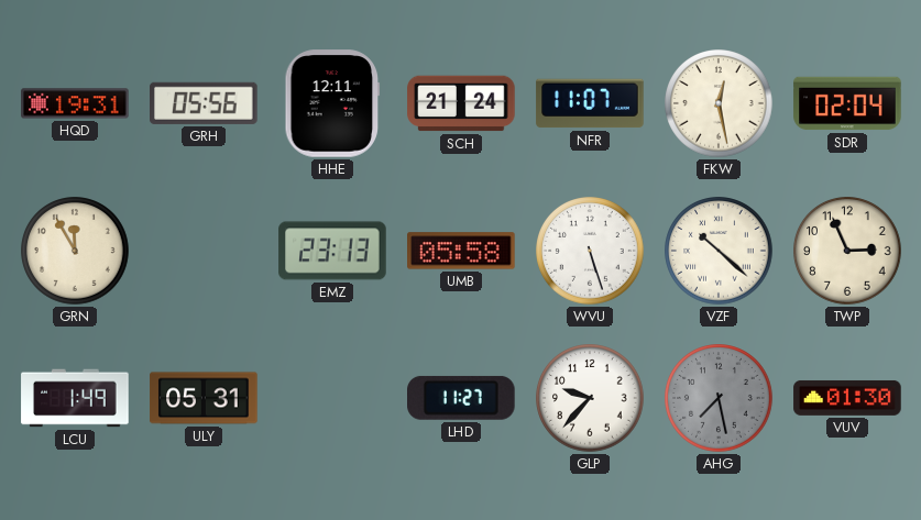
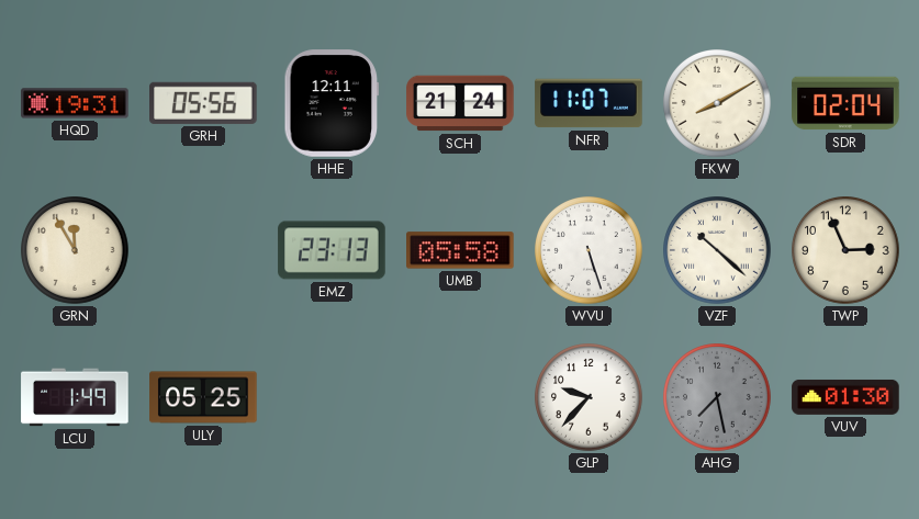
FKW: 12:28 -> 8:10
ULY: 05:31 -> 05:25
LHD: 11:27 -> none
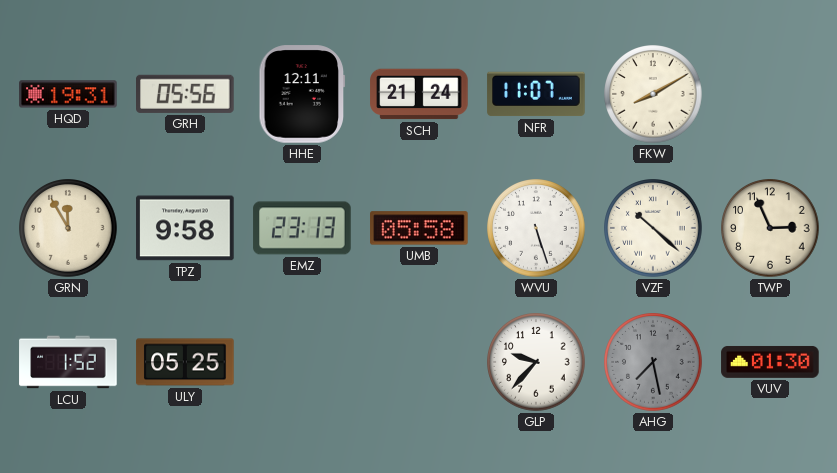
SDR: 02:04 -> none
TPZ: none -> 9:58
LCU: 1:49 -> 1:52
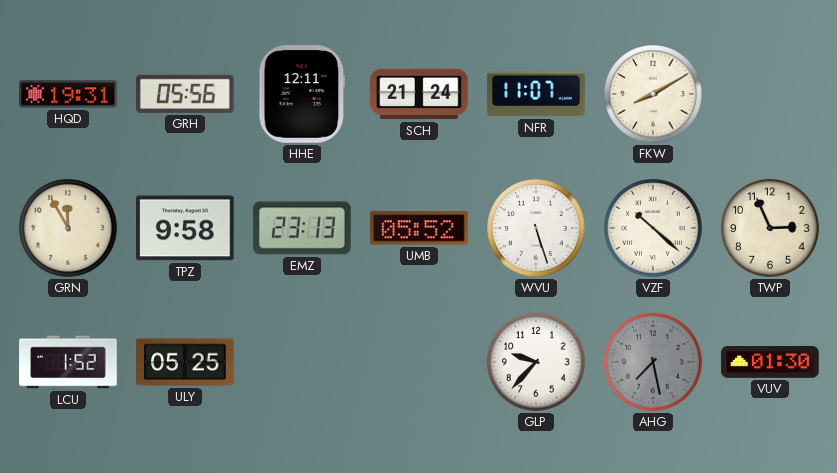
UMB: 05:58 -> 05:52
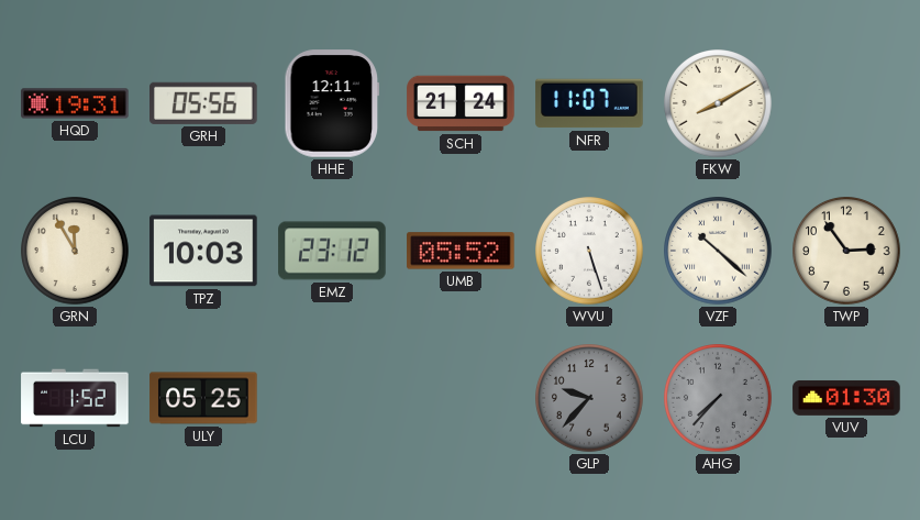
TPZ: 9:58 -> 10:03
EMZ: 23:13 -> 23:12
TWP: 2:56 -> 2:54
GLP dial: white -> grey
AHG: 7:28 -> 7:37
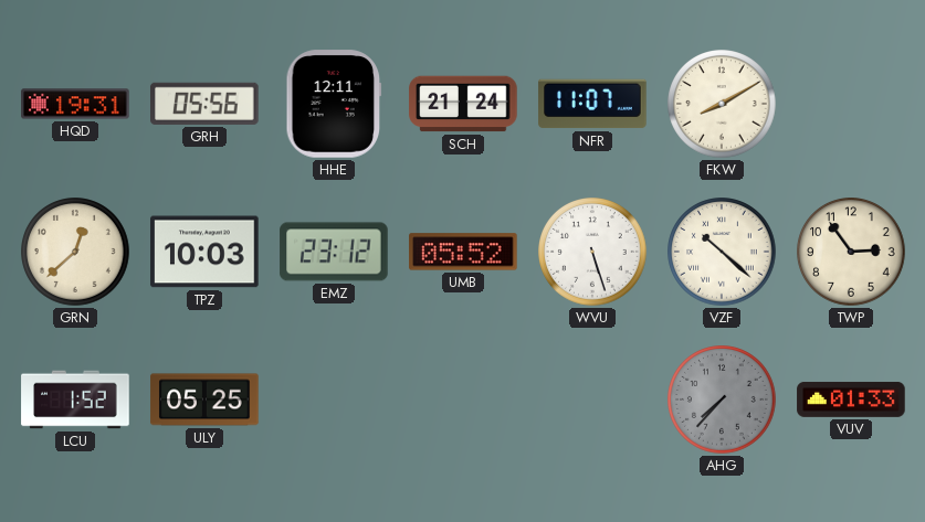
GRN: 11:55 -> 12:38
GLP: 9:37 -> none
VUV: 01:30 -> 01:33
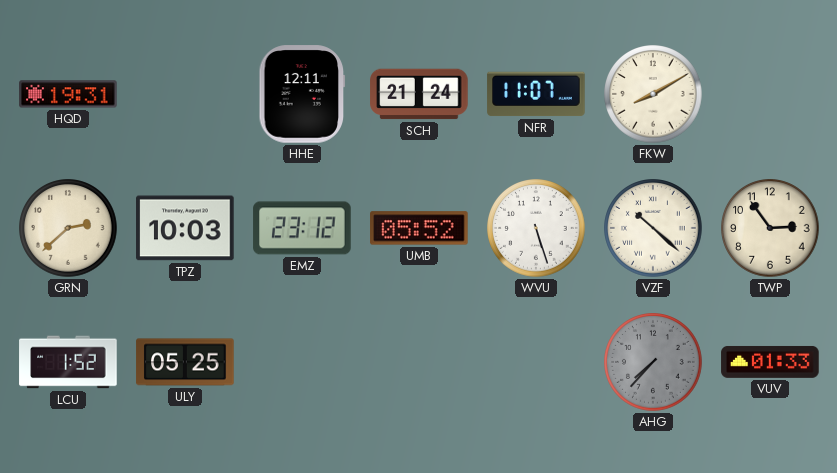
GRH: 05:56 -> none
GRN: 12:38 -> 2:38
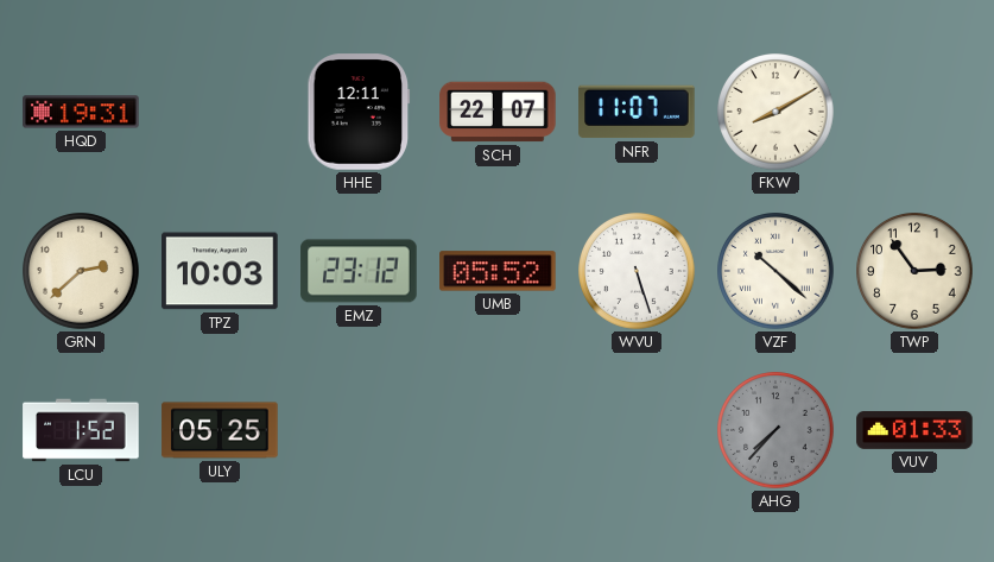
SCH: 21:24 -> 22:07
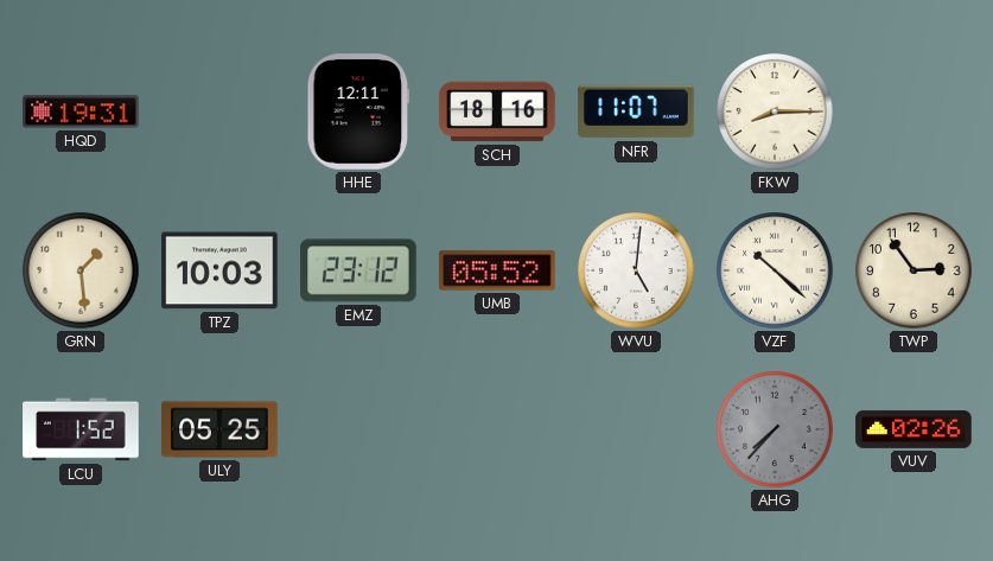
SCH: 22:07 -> 18:16
FKW: 8:10 -> 8:15
GRN: 2:38 -> 1:29
WVU: 5:27 -> 5:01
VUV: 01:33 -> 02:26
